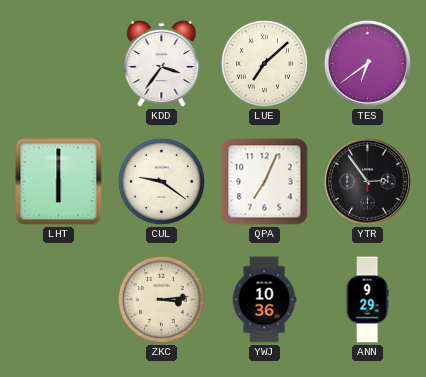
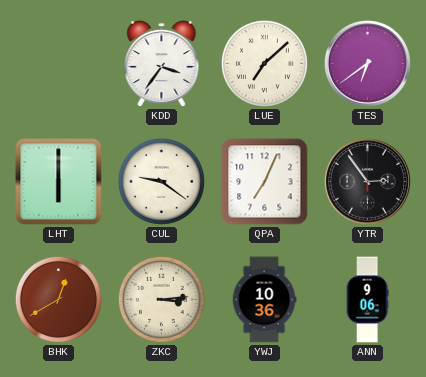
BHK: none -> 12:40
ANN: 9:29 -> 9:06
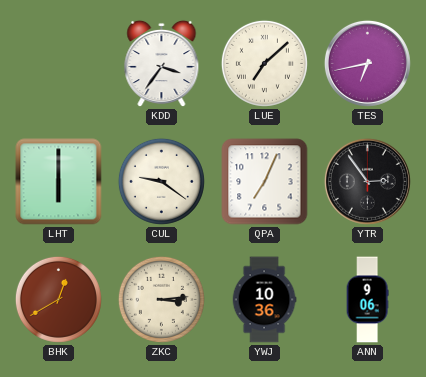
TES: 6:39 -> 6:43
